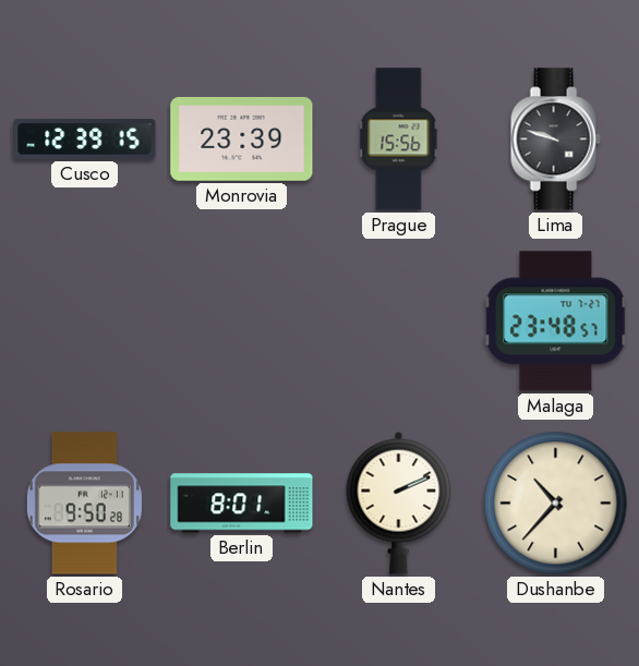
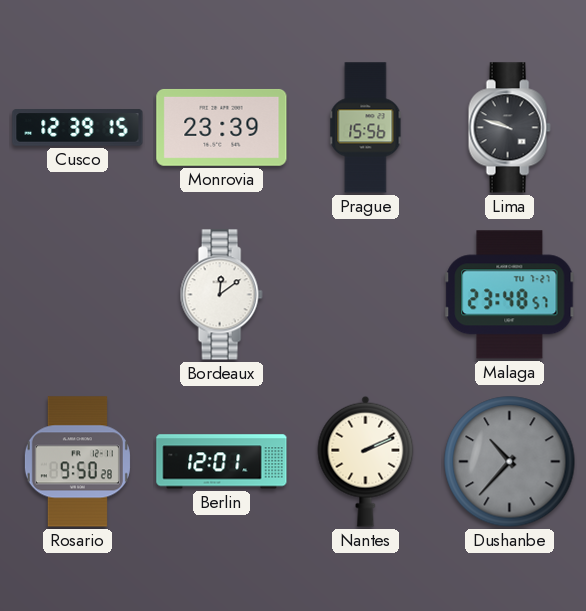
Bordeaux: none -> 12:09
Berlin: 8:01 -> 12:01
Dushanbe dial: cream -> grey
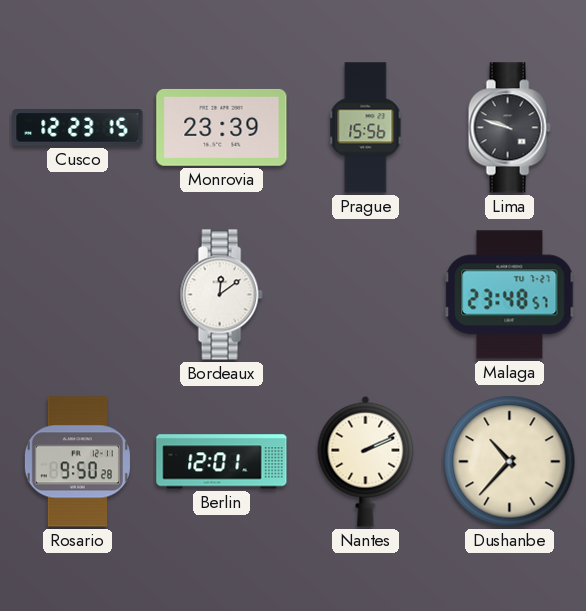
Cusco: 12:39 -> 12:23
Dushanbe dial: grey -> cream
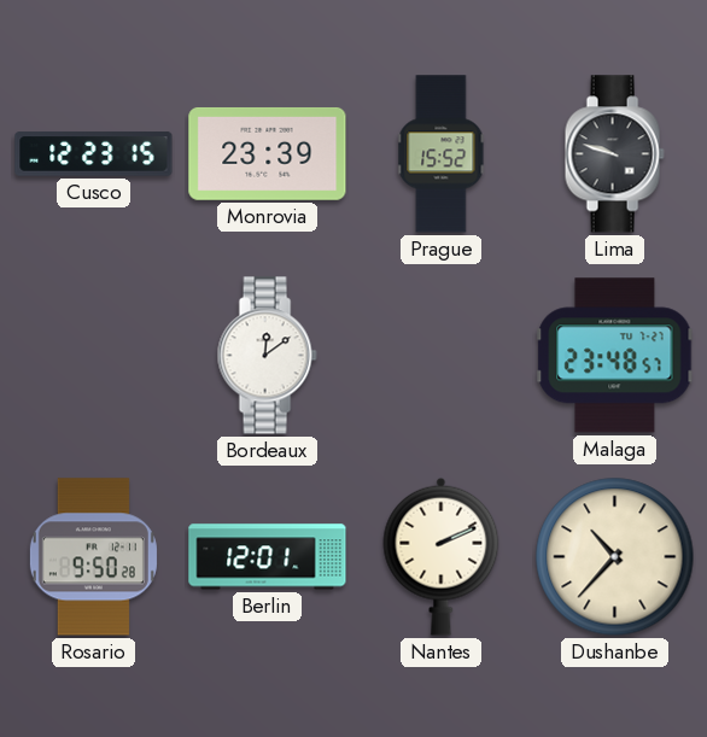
Prague: 15:56 -> 15:52
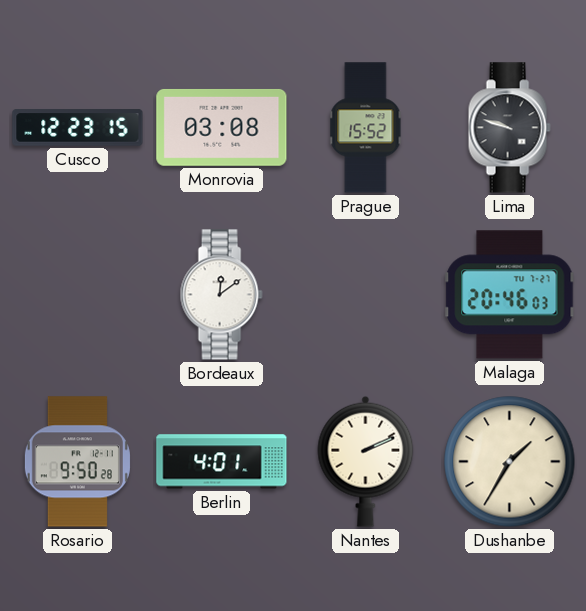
Monrovia: 23:39 -> 03:08
Malaga: 23:48 -> 20:46
Berlin: 12:01 -> 4:01
Dushanbe: 10:37 -> 1:35
